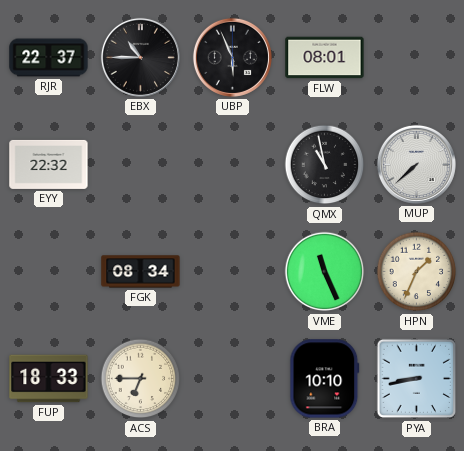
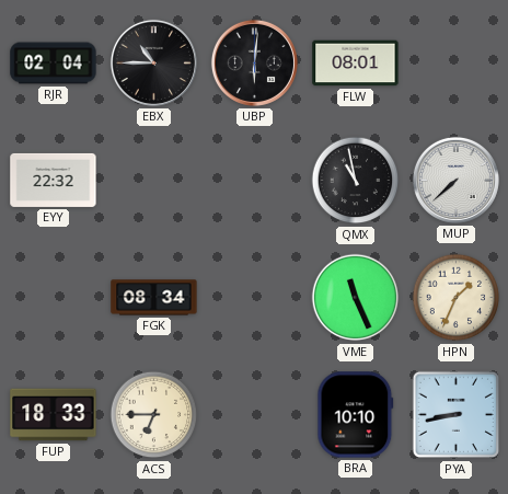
RJR: 22:37 -> 02:04
UBP: 5:56 -> 6:01
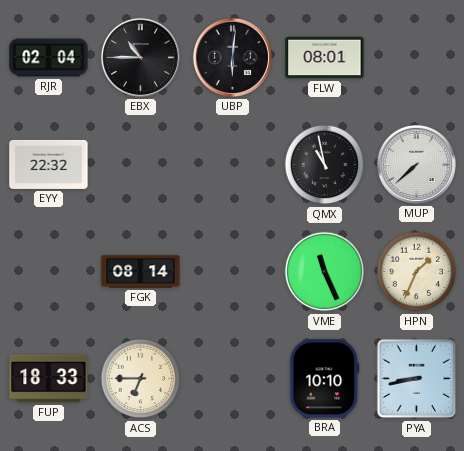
FGK: 08:34 -> 08:14
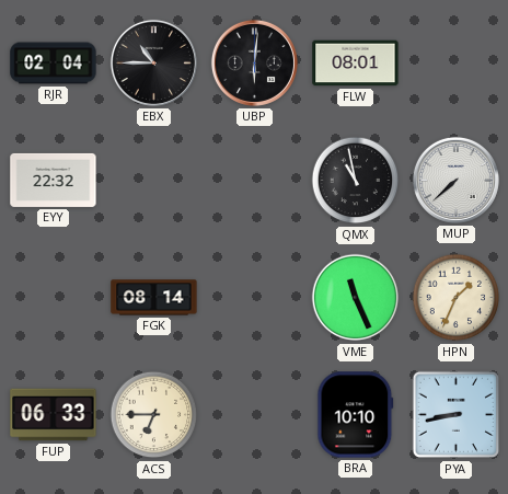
FUP: 18:33 -> 06:33
